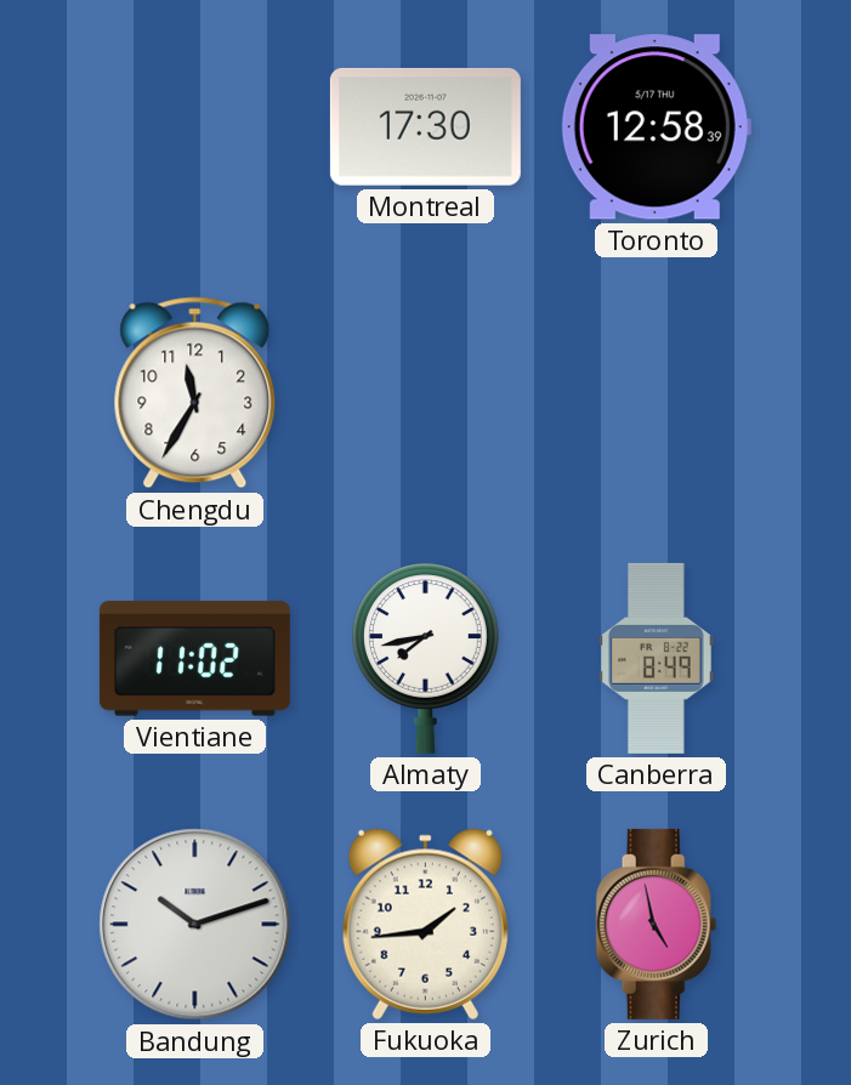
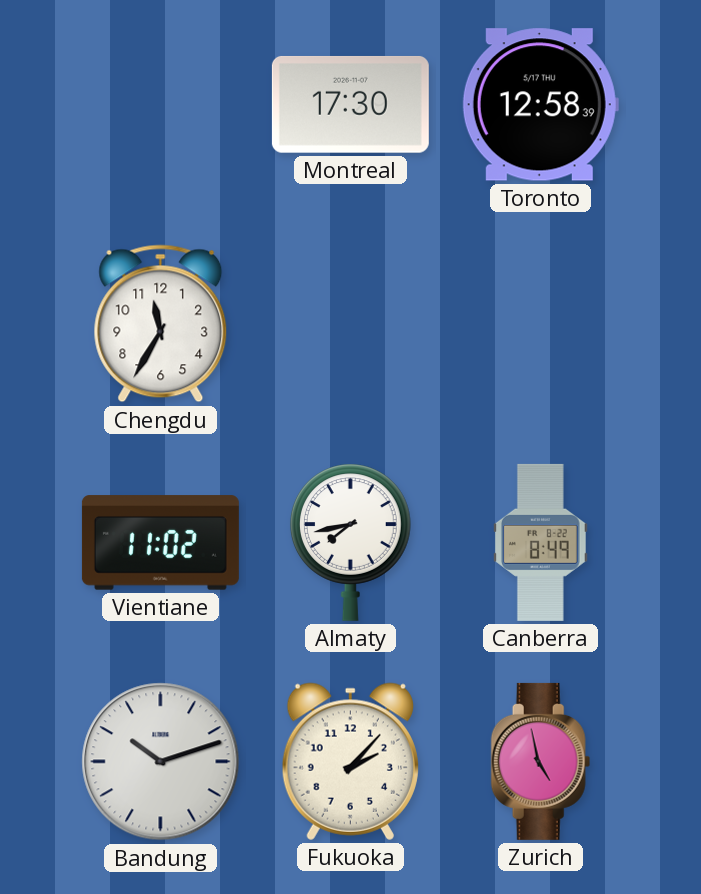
Fukuoka: 1:44 -> 2:07
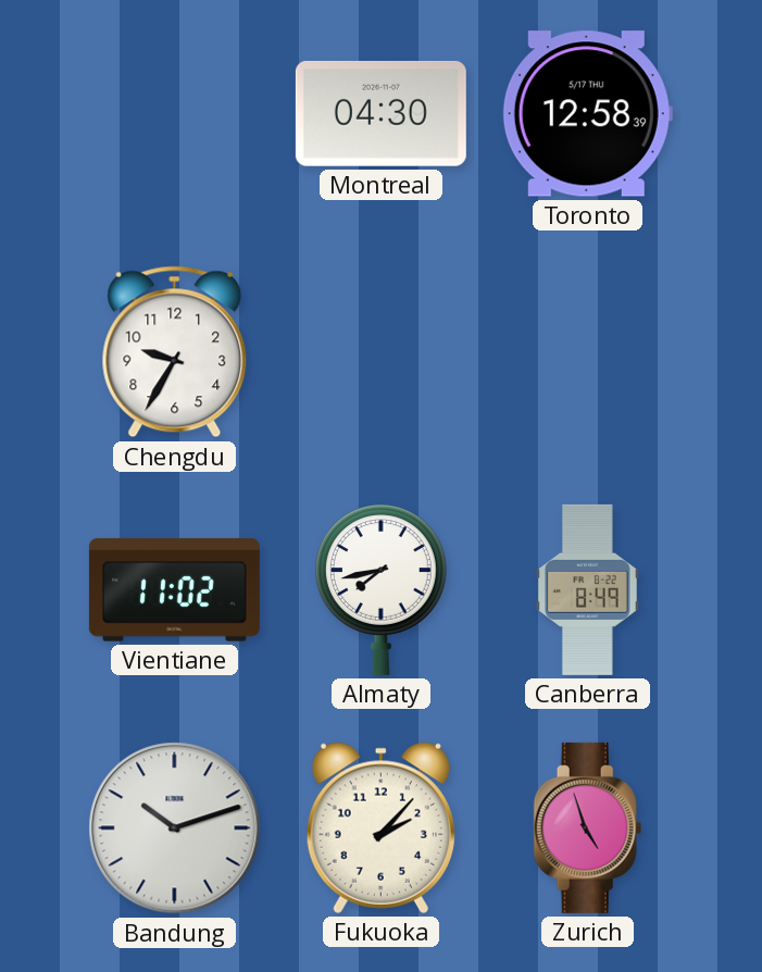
Montreal: 17:30 -> 04:30
Chengdu: 11:35 -> 9:35
Zurich: 4:58 -> 4:57
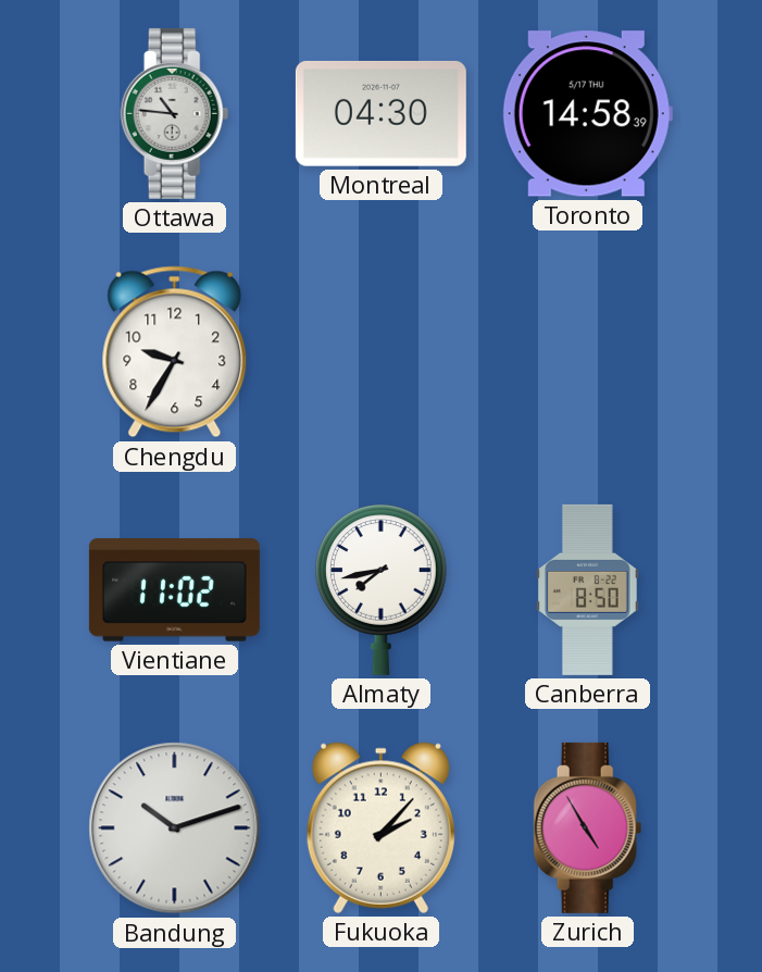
Ottawa: none -> 10:46
Toronto: 12:58 -> 14:58
Canberra: 8:49 -> 8:50
Zurich: 4:57 -> 4:55
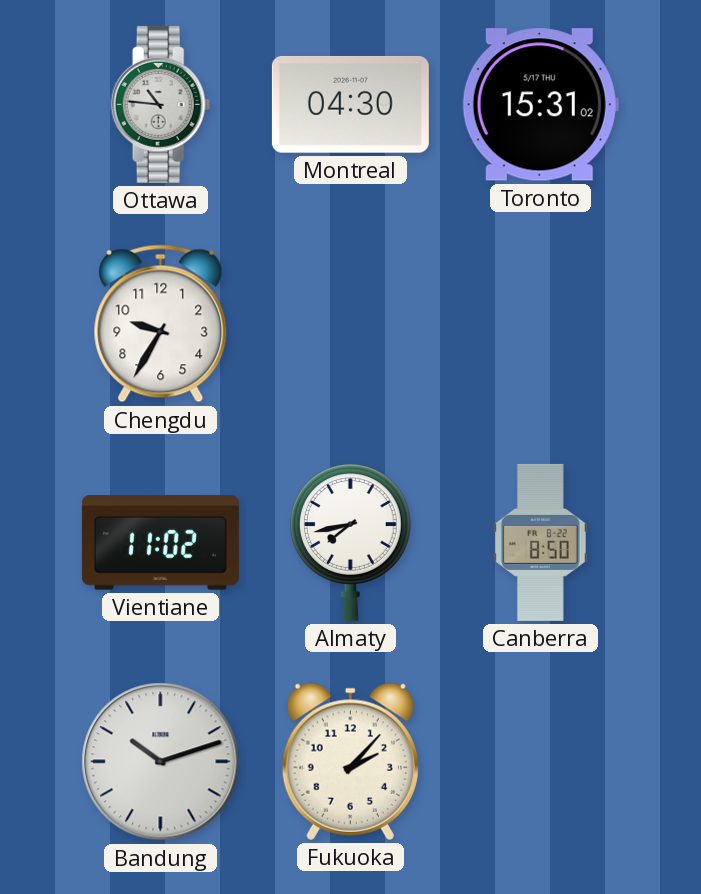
Toronto: 14:58 -> 15:31
Zurich: 4:55 -> none
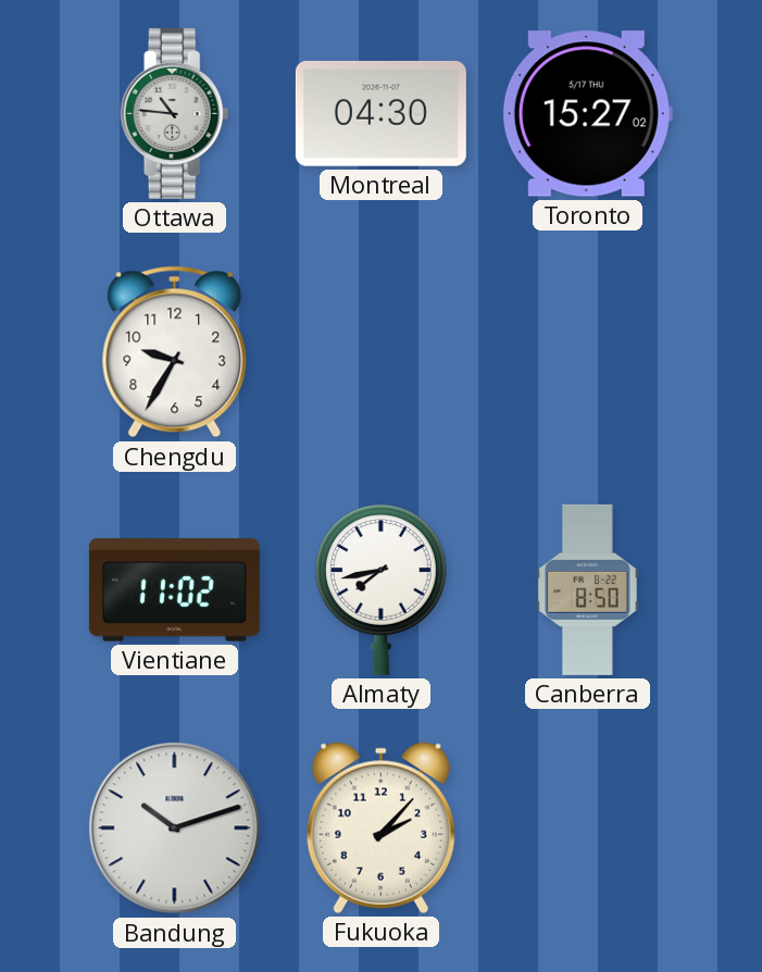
Toronto: 15:31 -> 15:27
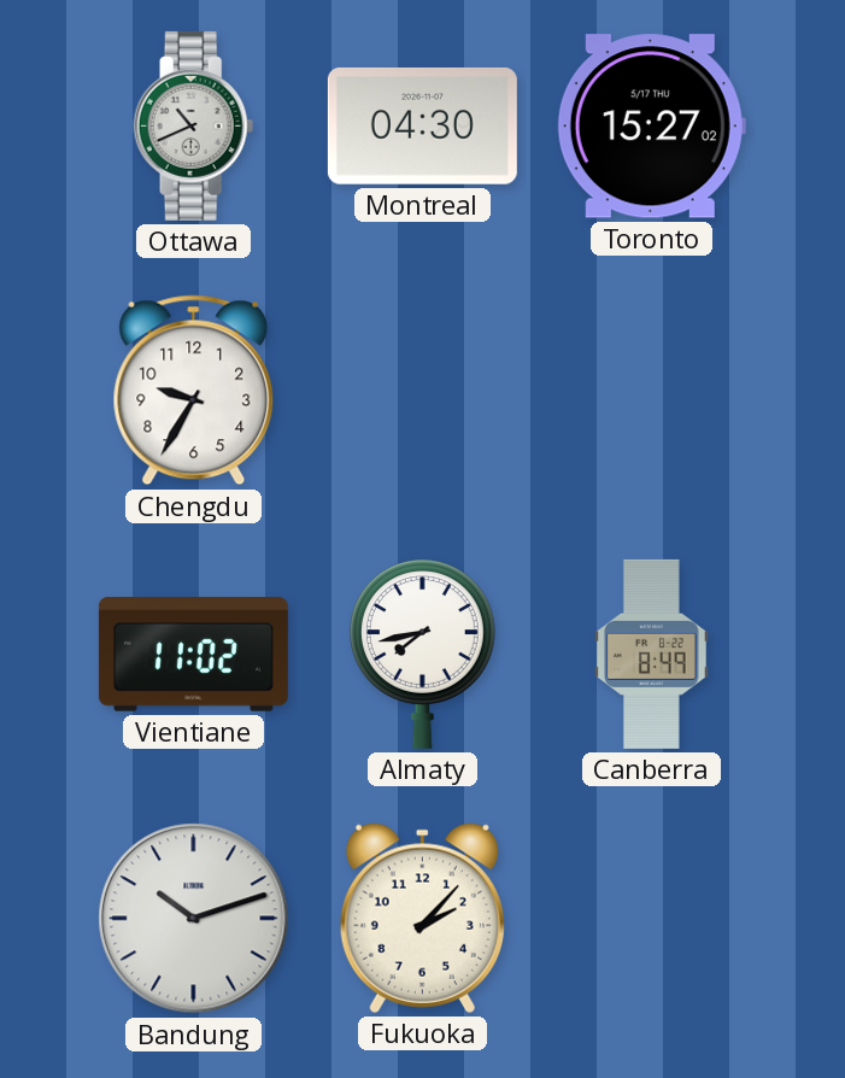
Ottawa: 10:46 -> 10:41
Canberra: 8:50 -> 8:49
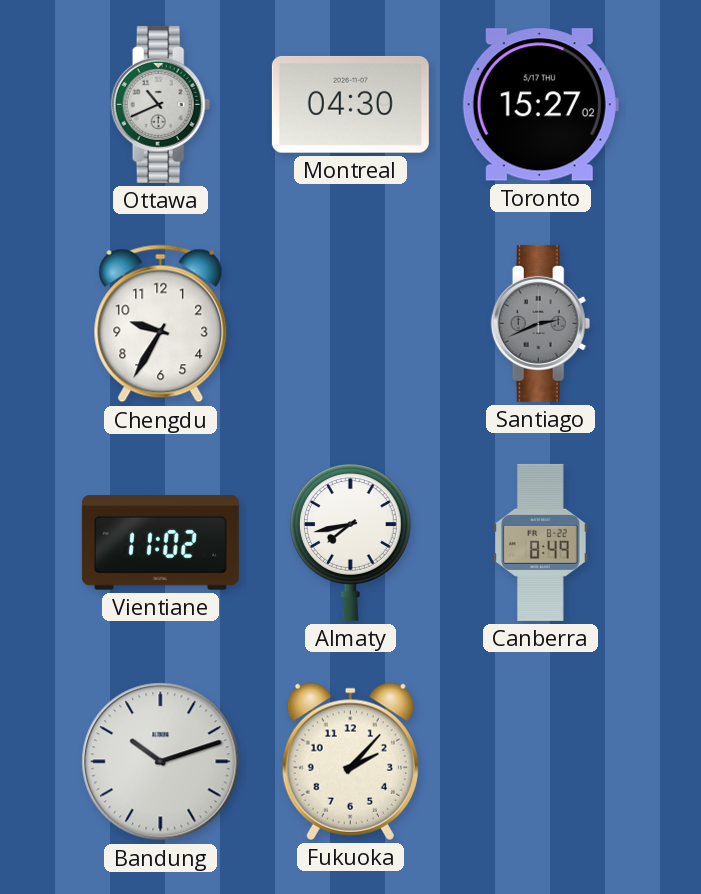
Santiago: none -> 2:41
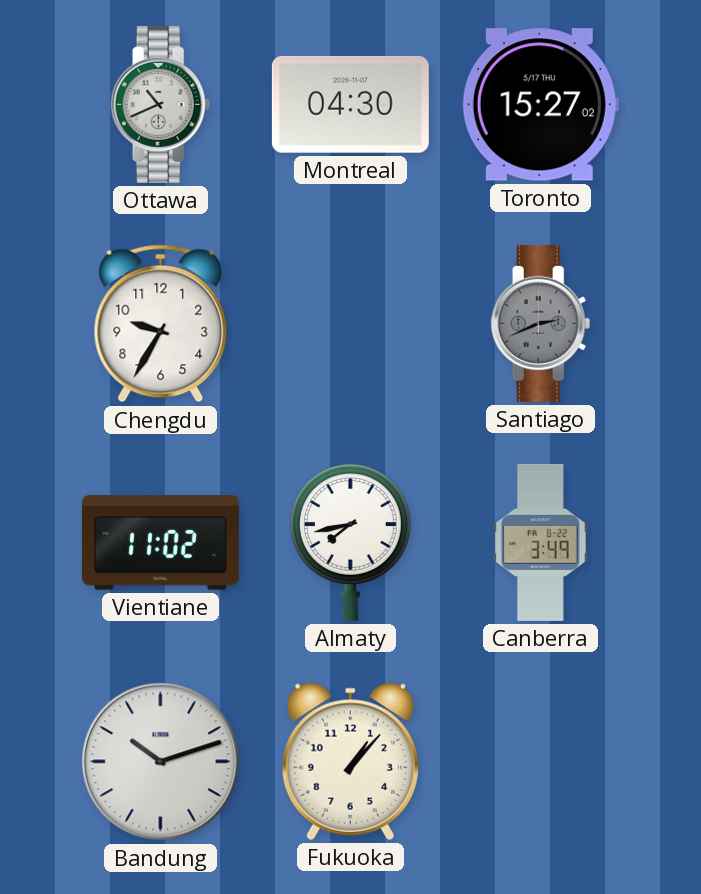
Canberra: 8:49 -> 3:49
Fukuoka: 2:07 -> 1:07
